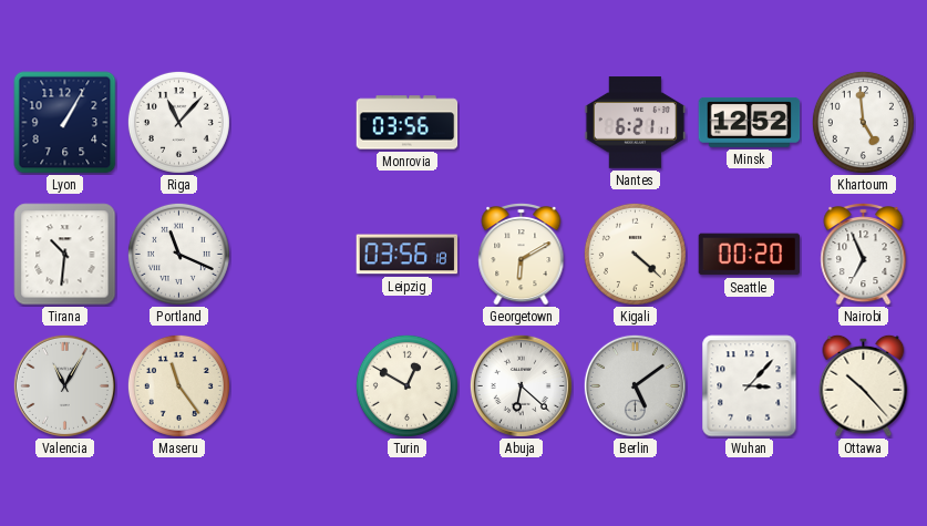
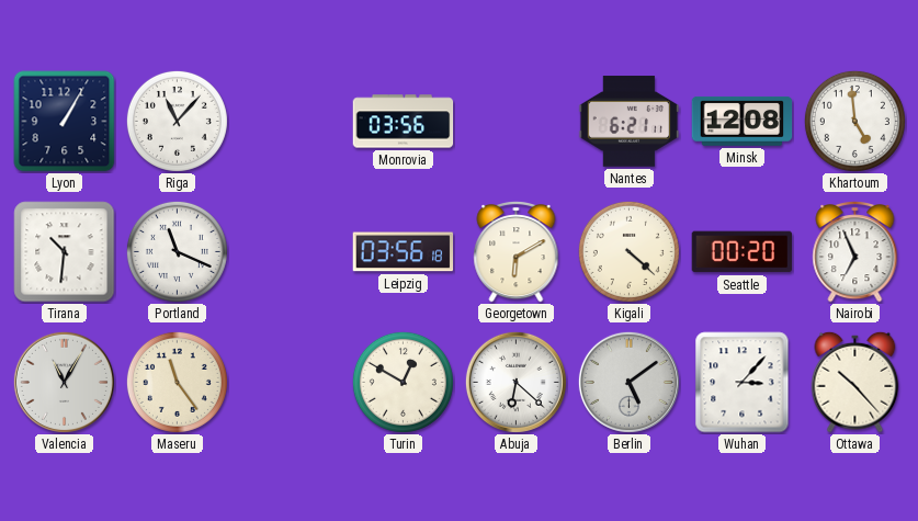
Minsk: 12:52 -> 12:08
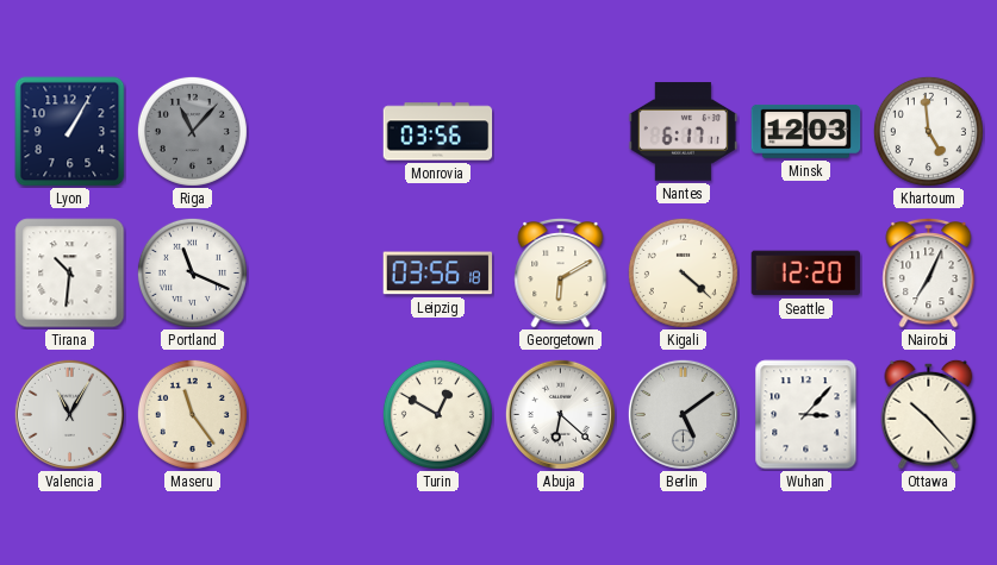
Riga dial: white -> grey
Nantes: 6:21 -> 6:17
Minsk: 12:08 -> 12:03
Seattle: 00:20 -> 12:20
Nairobi: 6:56 -> 7:04
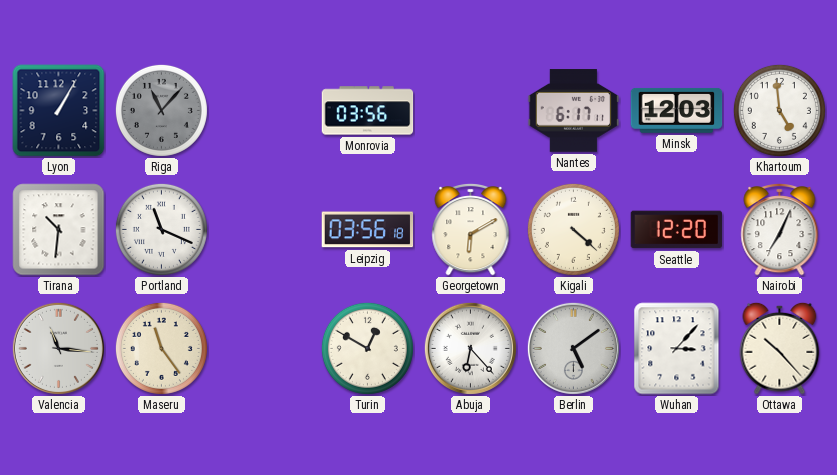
Valencia: 11:05 -> 11:16
Abuja: 6:22 -> 6:23
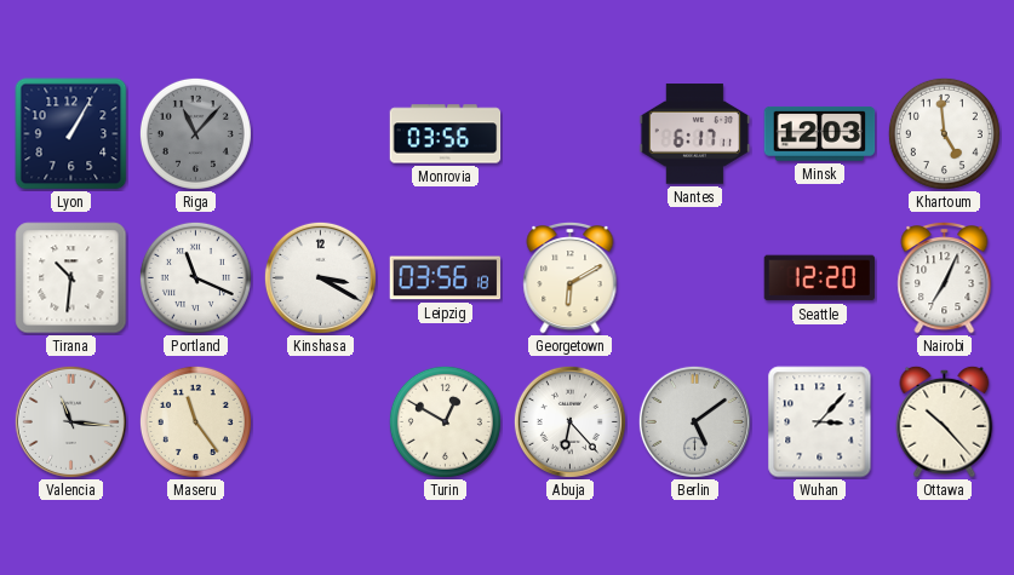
Kinshasa: none -> 3:20
Kigali: 4:22 -> none
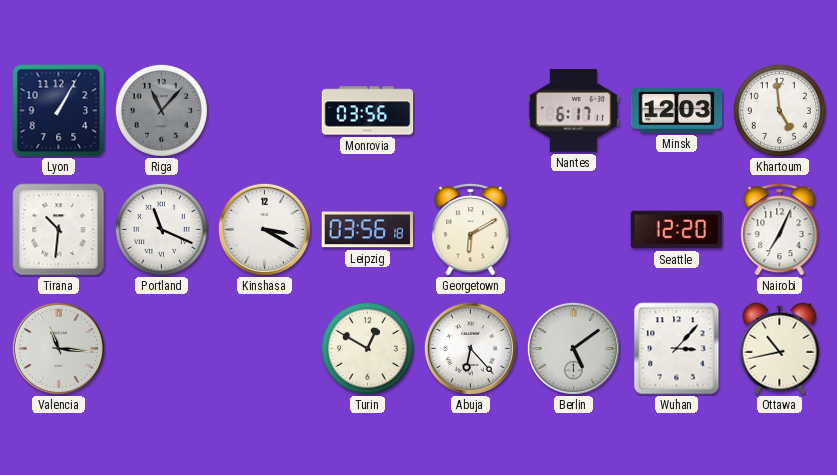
Maseru: 11:24 -> none
Ottawa: 10:23 -> 10:43
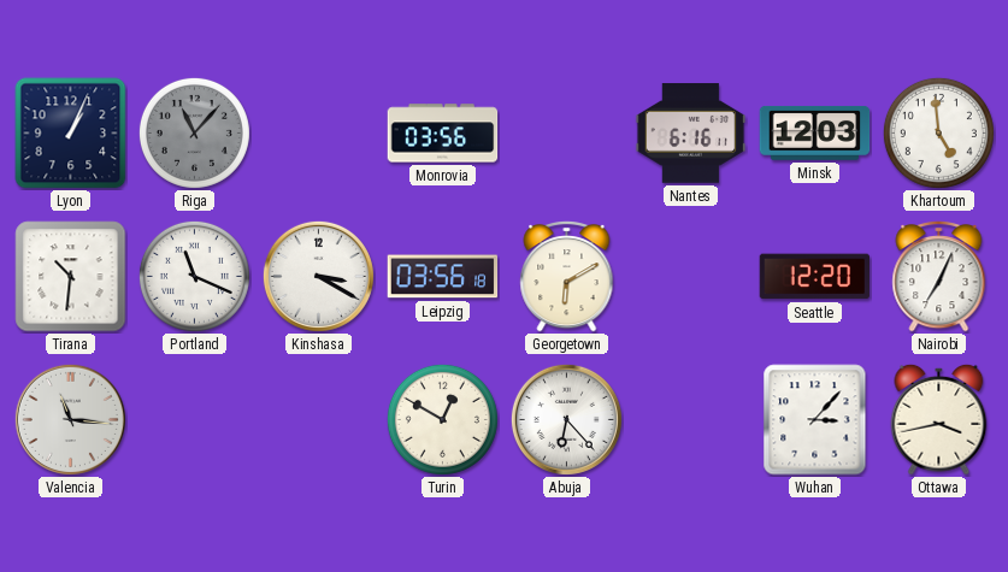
Lyon: 1:05 -> 1:04
Nantes: 6:17 -> 6:16
Berlin: 5:09 -> none
Ottawa: 10:43 -> 3:43
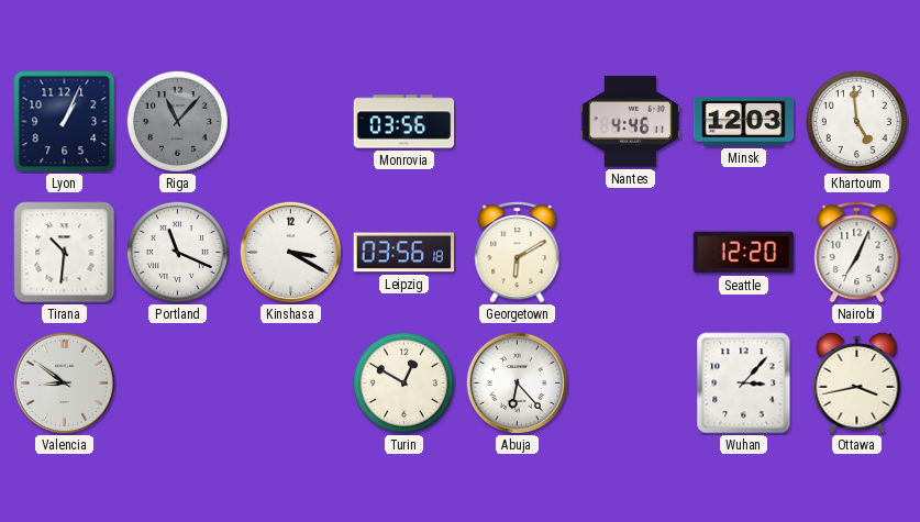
Nantes: 6:16 -> 4:46
Valencia: 11:16 -> 8:51
